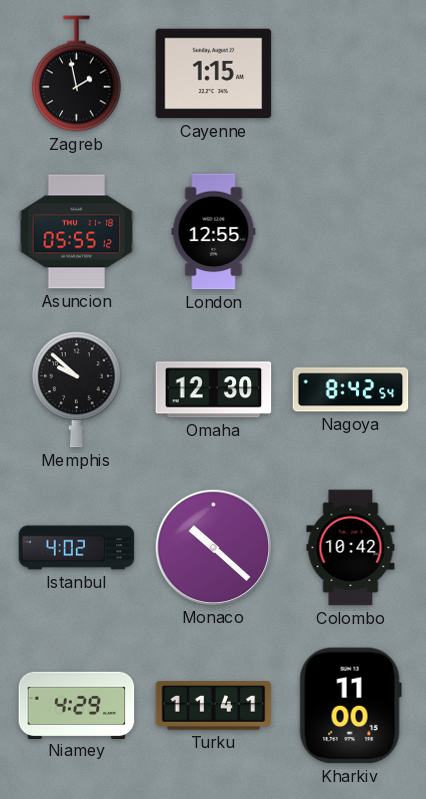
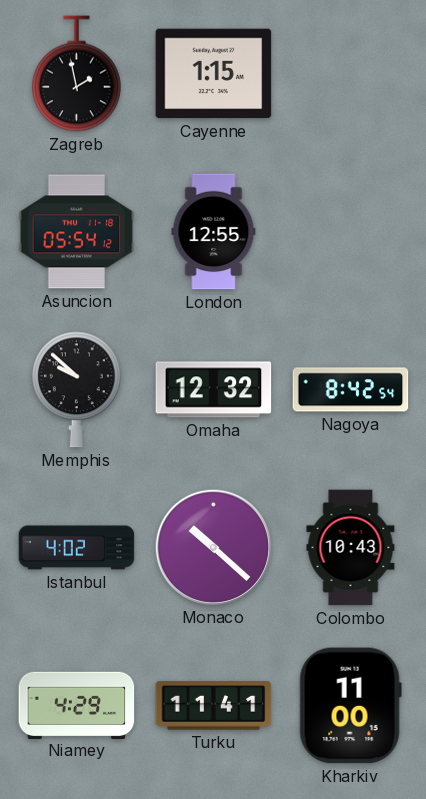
Asuncion: 05:55 -> 05:54
Omaha: 12:30 -> 12:32
Colombo: 10:42 -> 10:43
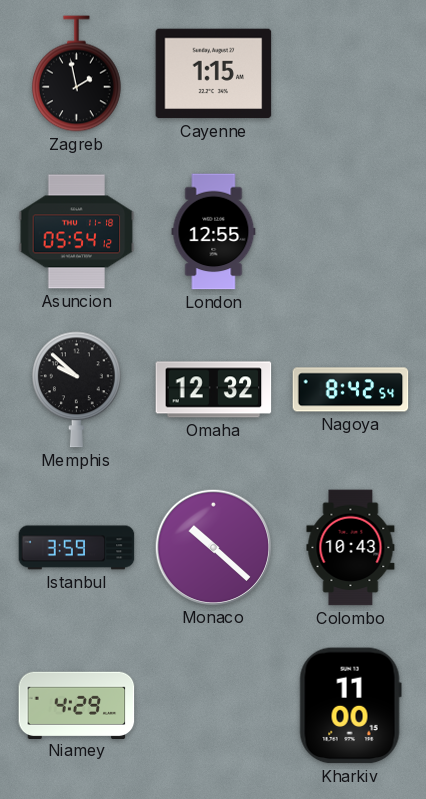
Istanbul: 4:02 -> 3:59
Turku: 11:41 -> none
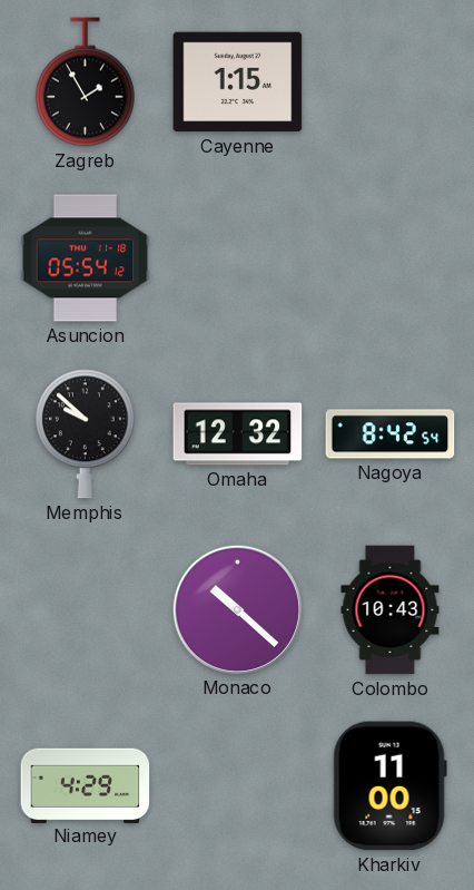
Zagreb: 1:58 -> 1:55
London: 12:55 -> none
Istanbul: 3:59 -> none
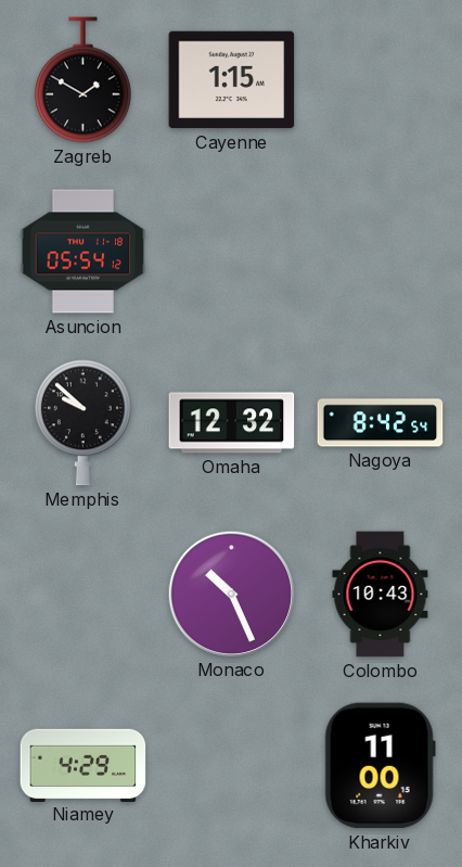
Zagreb: 1:55 -> 1:50
Monaco: 10:22 -> 10:26
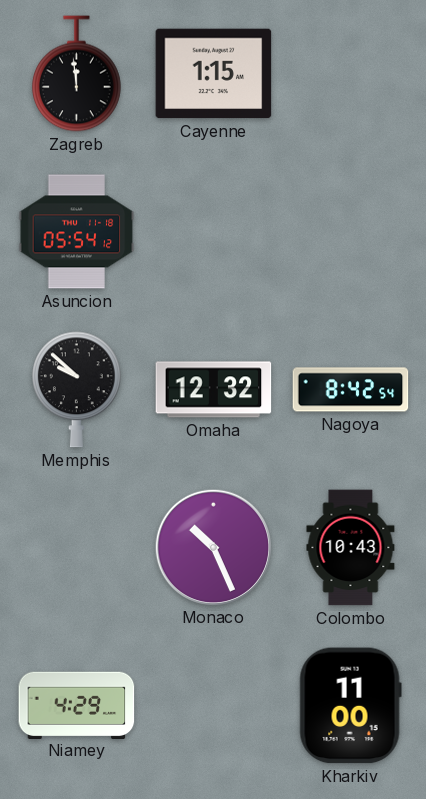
Zagreb: 1:50 -> 11:59
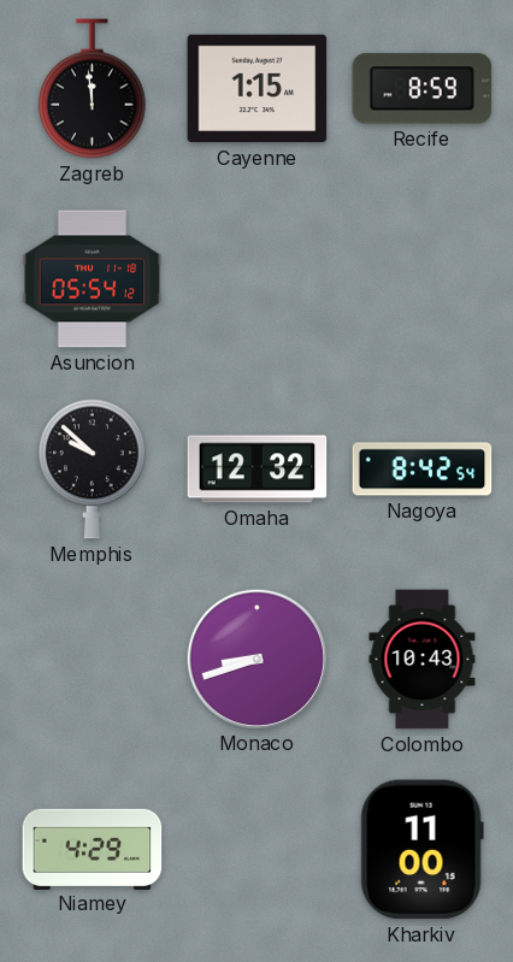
Recife: none -> 8:59
Monaco: 10:26 -> 8:42
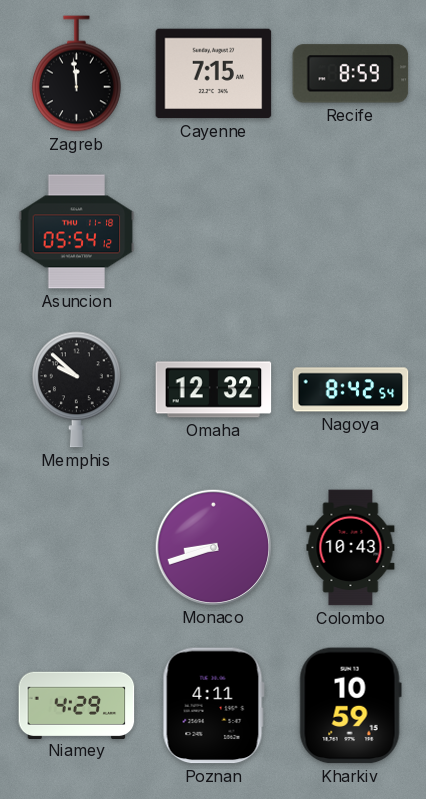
Cayenne: 1:15 -> 7:15
Poznan: none -> 4:11
Kharkiv: 11:00 -> 10:59
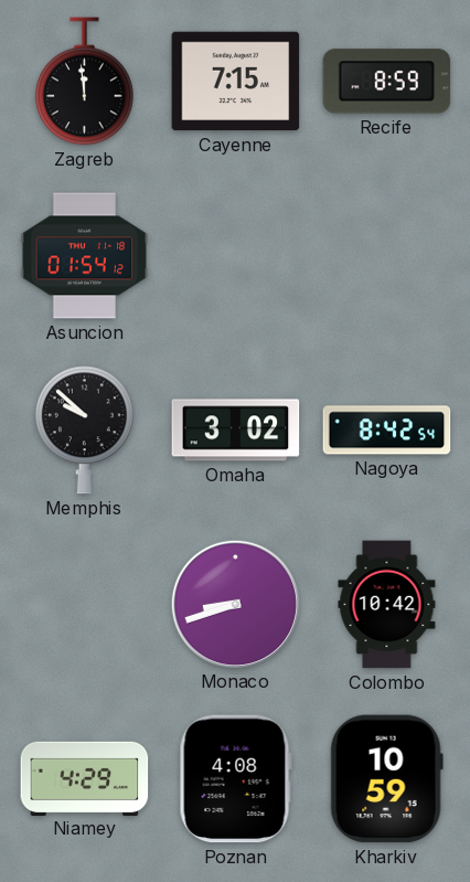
Asuncion: 05:54 -> 01:54
Omaha: 12:32 -> 3:02
Colombo: 10:43 -> 10:42
Poznan: 4:11 -> 4:08
